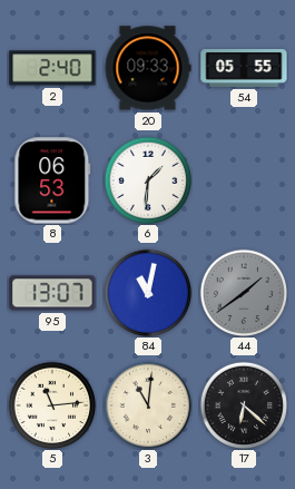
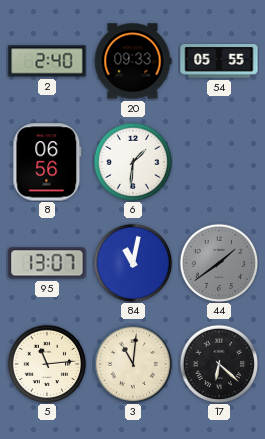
8: 06:53 -> 06:56
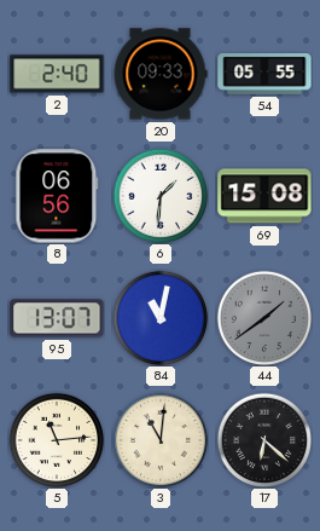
69: none -> 15:08
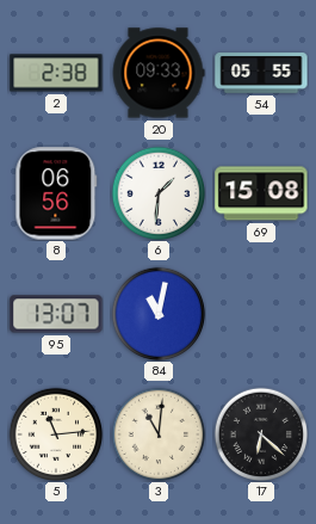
2: 2:40 -> 2:38
44: 1:39 -> none
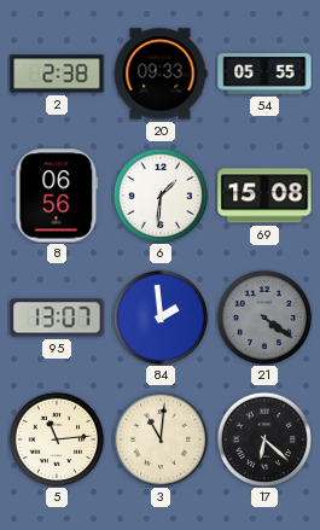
84: 11:02 -> 1:59
21: none -> 4:21
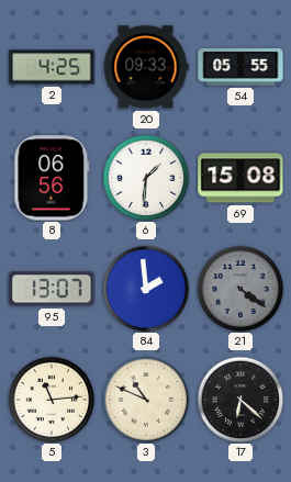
2: 2:38 -> 4:25
3: 11:01 -> 10:49
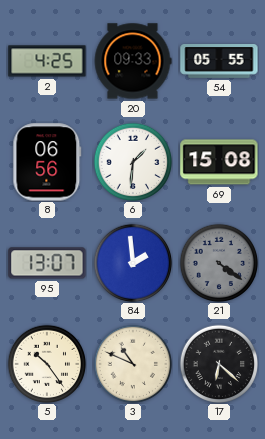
5: 11:14 -> 10:24
